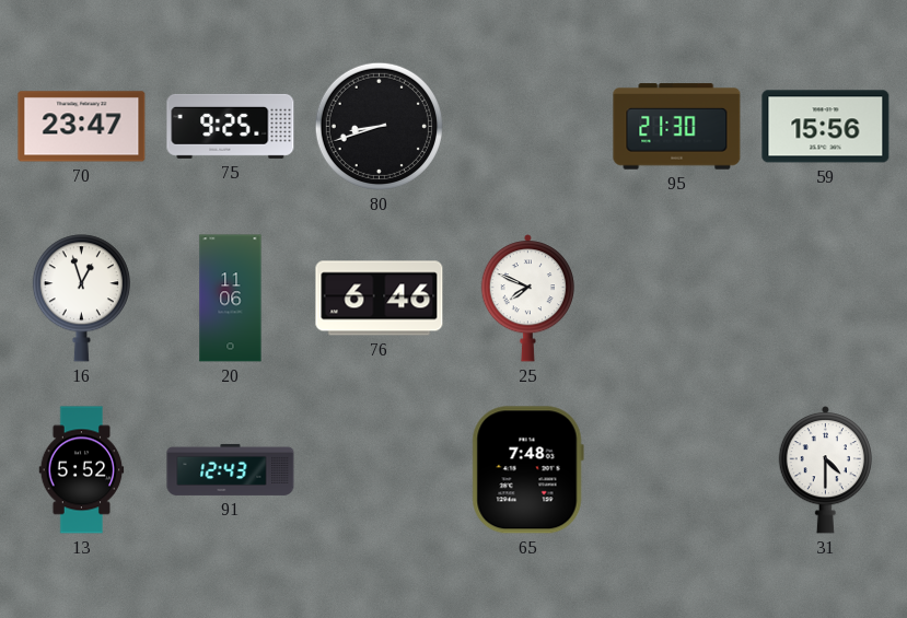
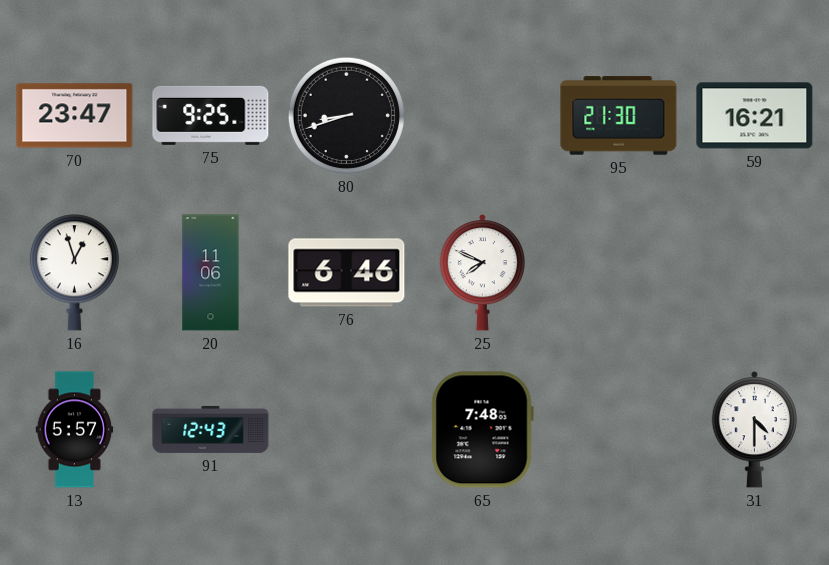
59: 15:56 -> 16:21
13: 5:52 -> 5:57
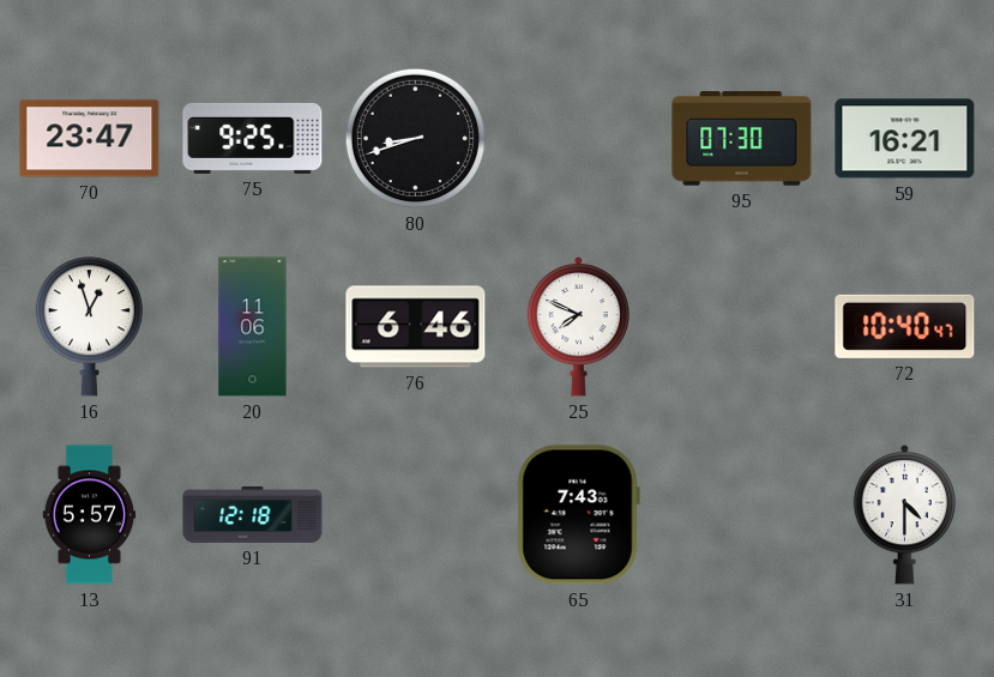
95: 21:30 -> 07:30
72: none -> 10:40
91: 12:43 -> 12:18
65: 7:48 -> 7:43
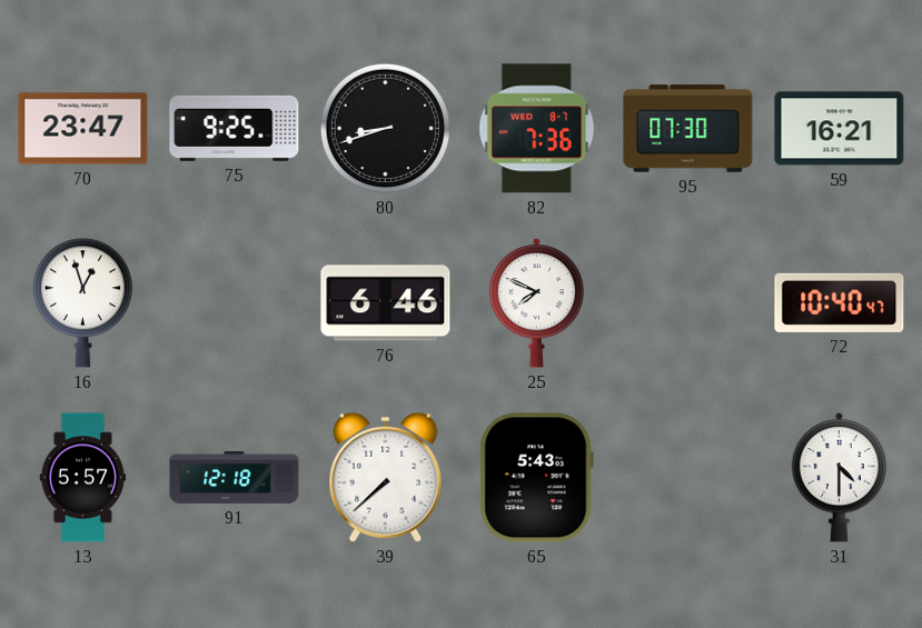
82: none -> 7:36
20: 11:06 -> none
39: none -> 7:38
65: 7:43 -> 5:43
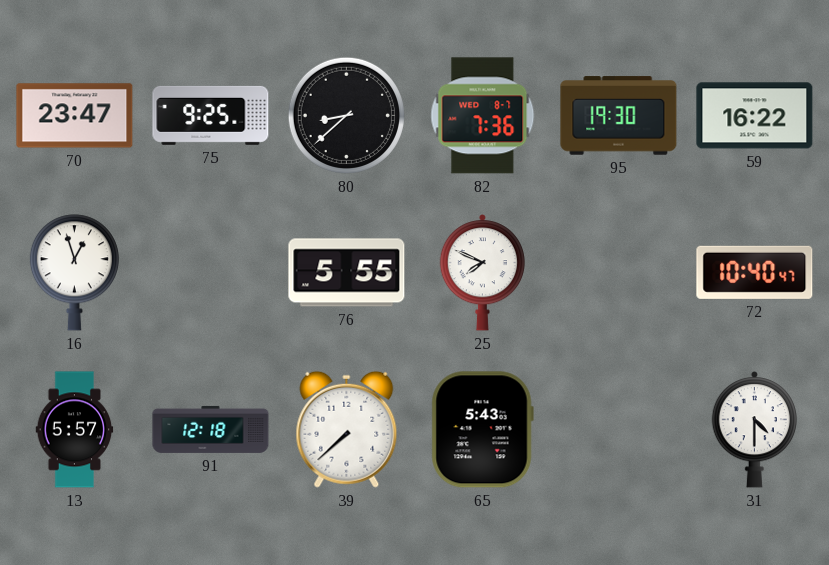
80: 8:42 -> 8:38
95: 07:30 -> 19:30
59: 16:21 -> 16:22
76: 6:46 -> 5:55
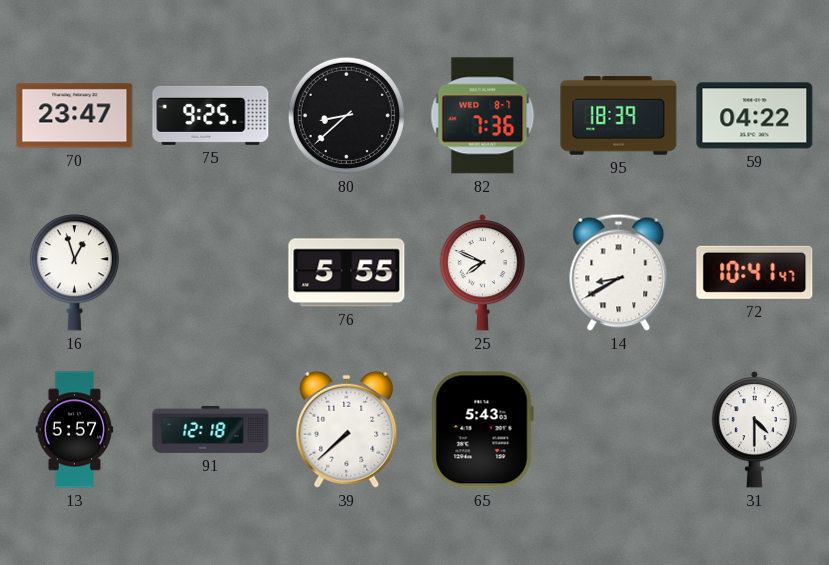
95: 19:30 -> 18:39
59: 16:22 -> 04:22
14: none -> 8:40
72: 10:40 -> 10:41
